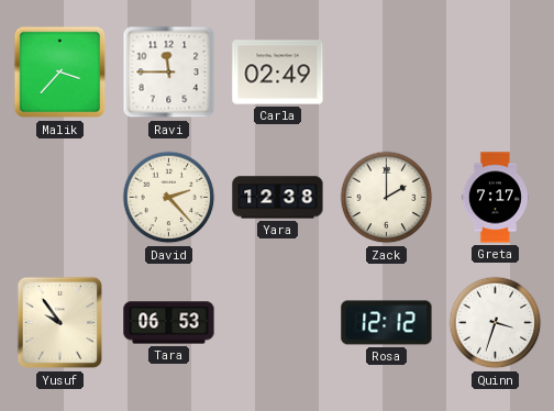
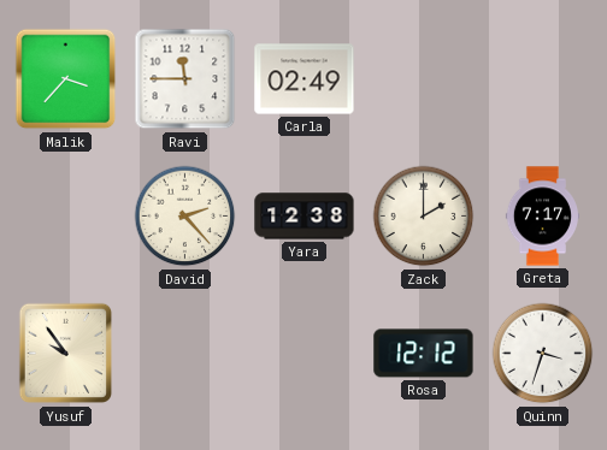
Tara: 06:53 -> none
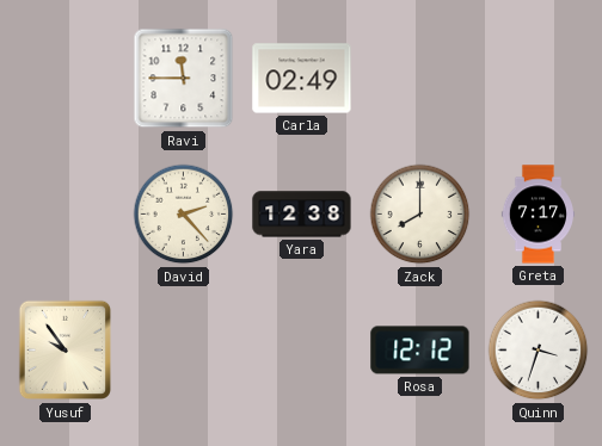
Malik: 3:37 -> none
Zack: 2:00 -> 8:00
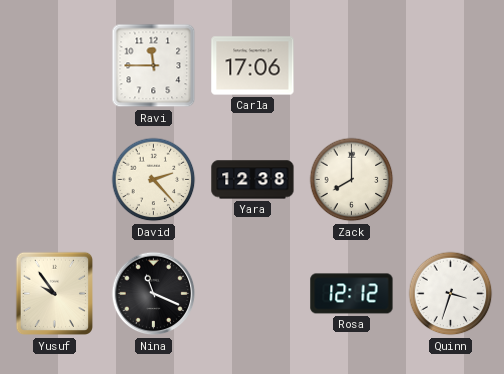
Carla: 02:49 -> 17:06
Greta: 7:17 -> none
Nina: none -> 11:19
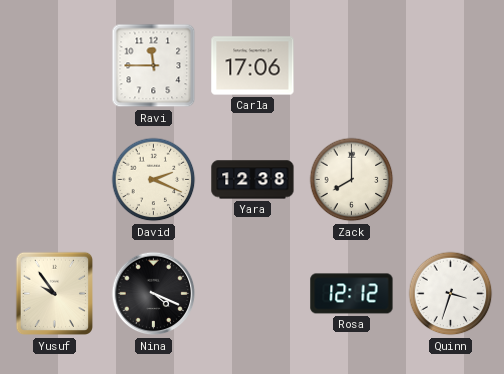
David: 2:23 -> 2:19
Nina: 11:19 -> 4:19
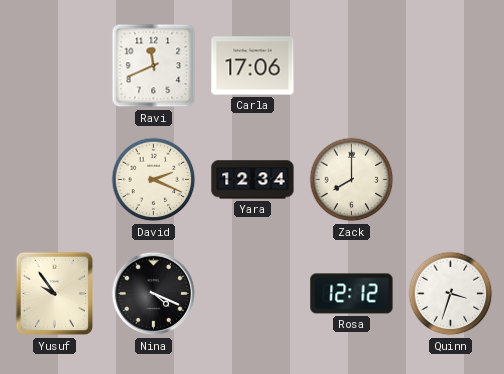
Ravi: 11:45 -> 11:41
Yara: 12:38 -> 12:34
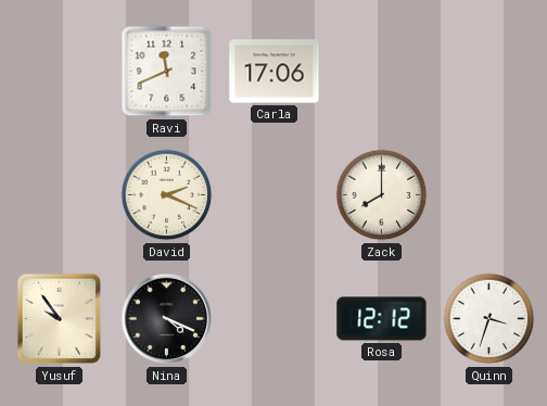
Yara: 12:34 -> none
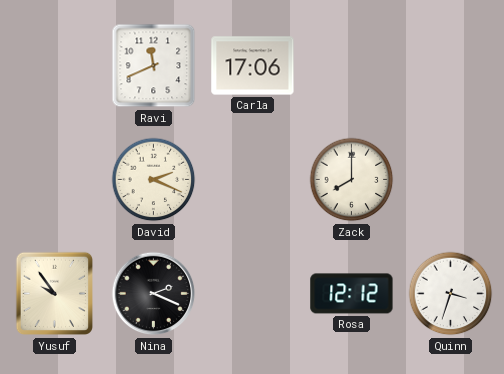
Nina: 4:19 -> 2:19
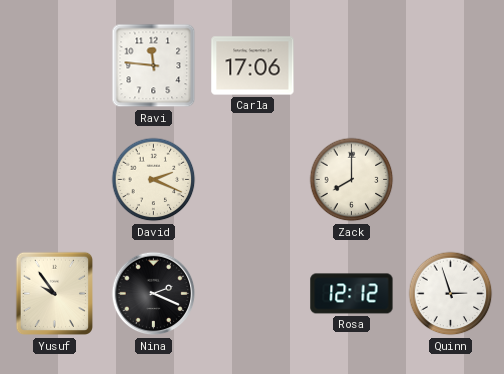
Ravi: 11:41 -> 11:46
Quinn: 3:33 -> 2:57
